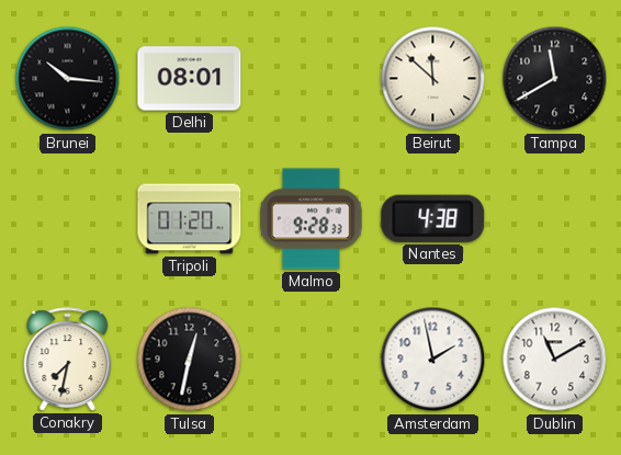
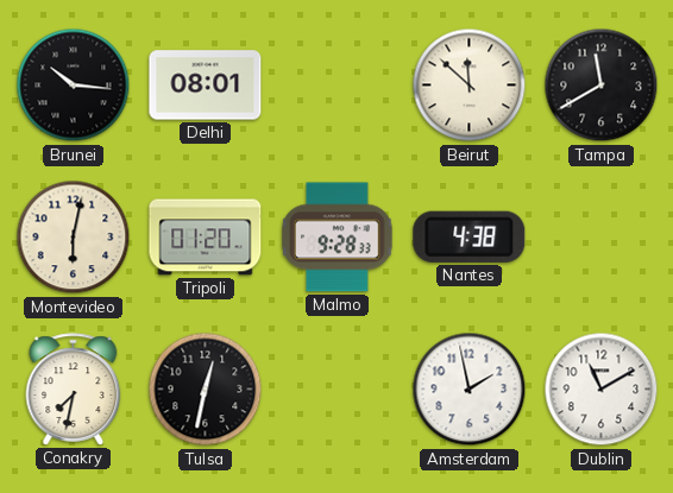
Montevideo: none -> 6:02
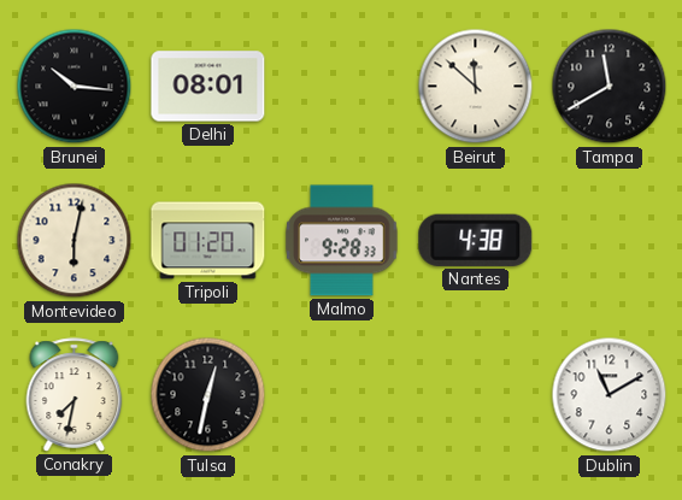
Amsterdam: 1:58 -> none
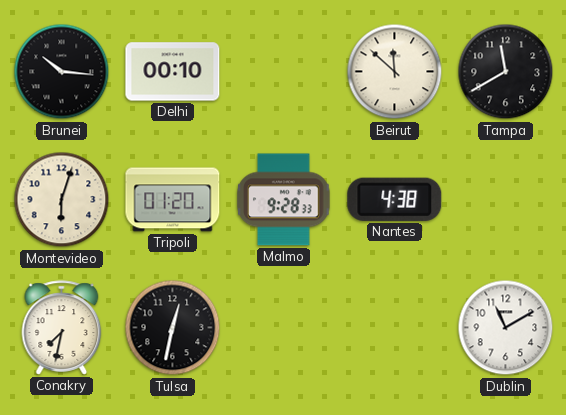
Delhi: 08:01 -> 00:10
Montevideo: 6:02 -> 6:03
